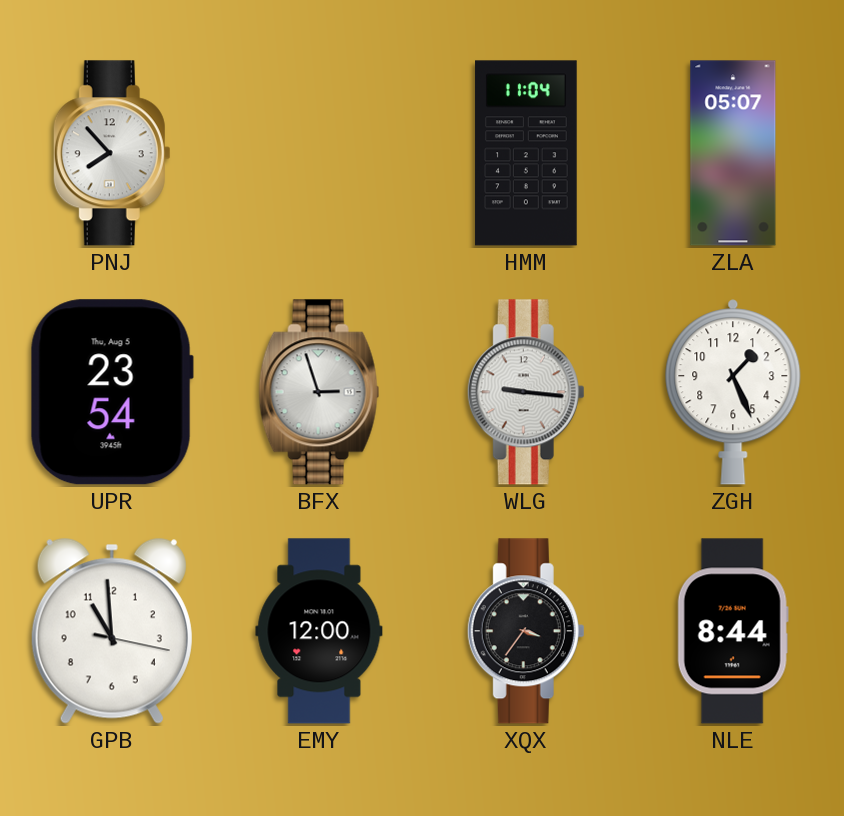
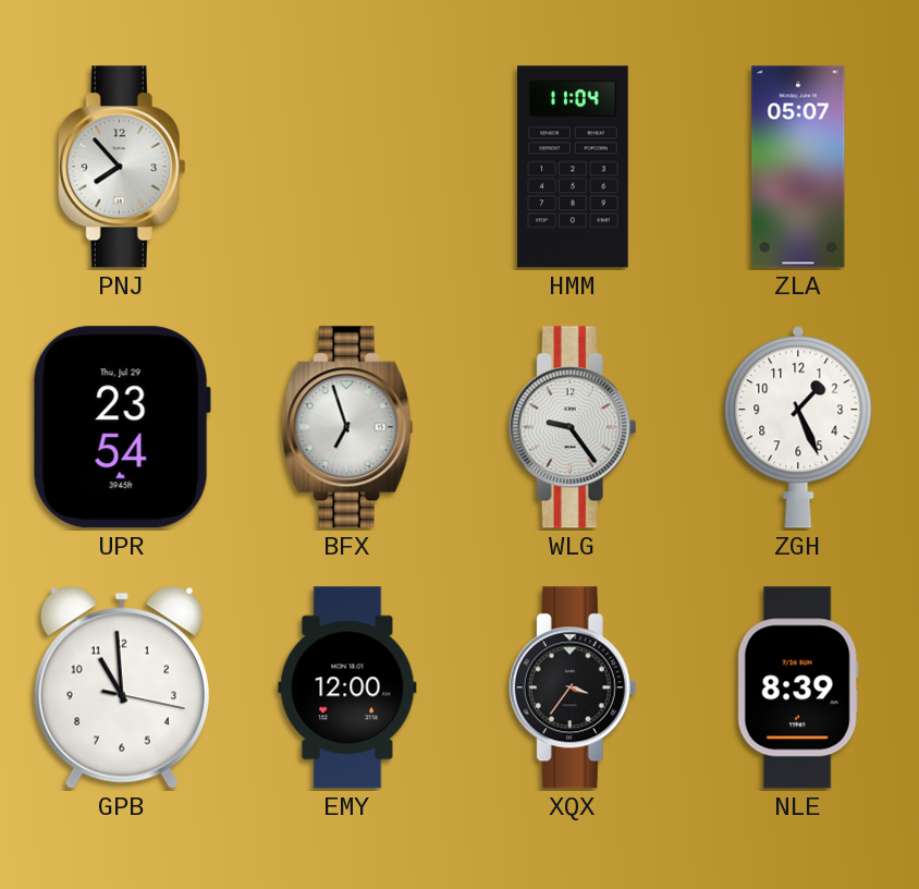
UPR date: Thu, Aug 5 -> Thu, Jul 29
BFX: 2:57 -> 6:57
WLG: 9:16 -> 9:24
NLE: 8:44 -> 8:39
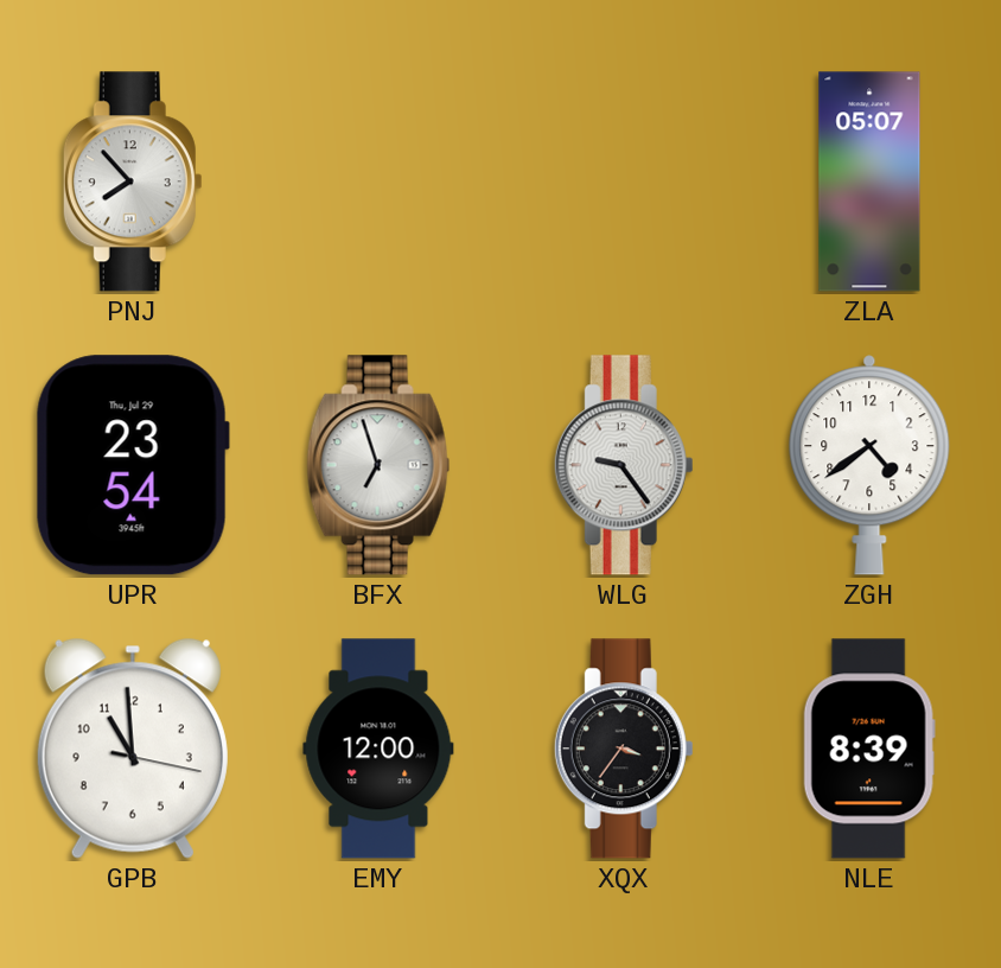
HMM: 11:04 -> none
ZGH: 1:26 -> 4:39
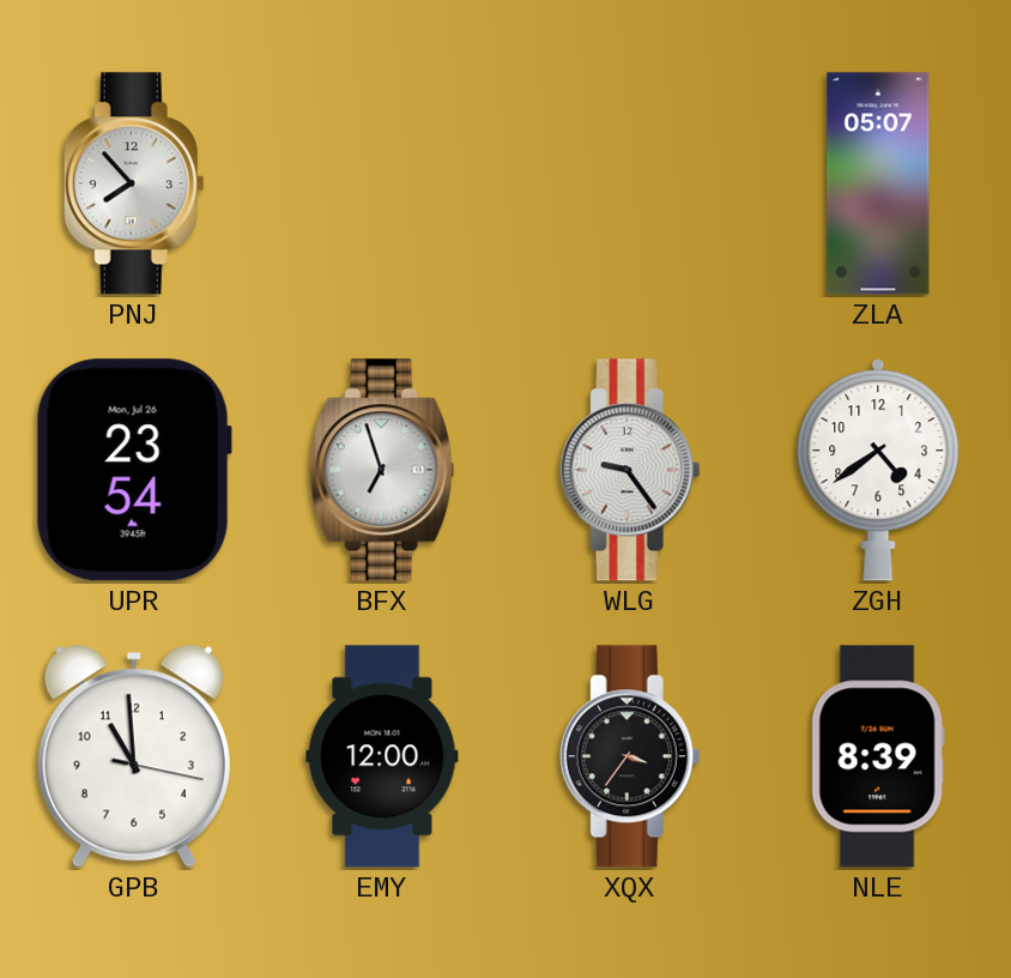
UPR date: Thu, Jul 29 -> Mon, Jul 26
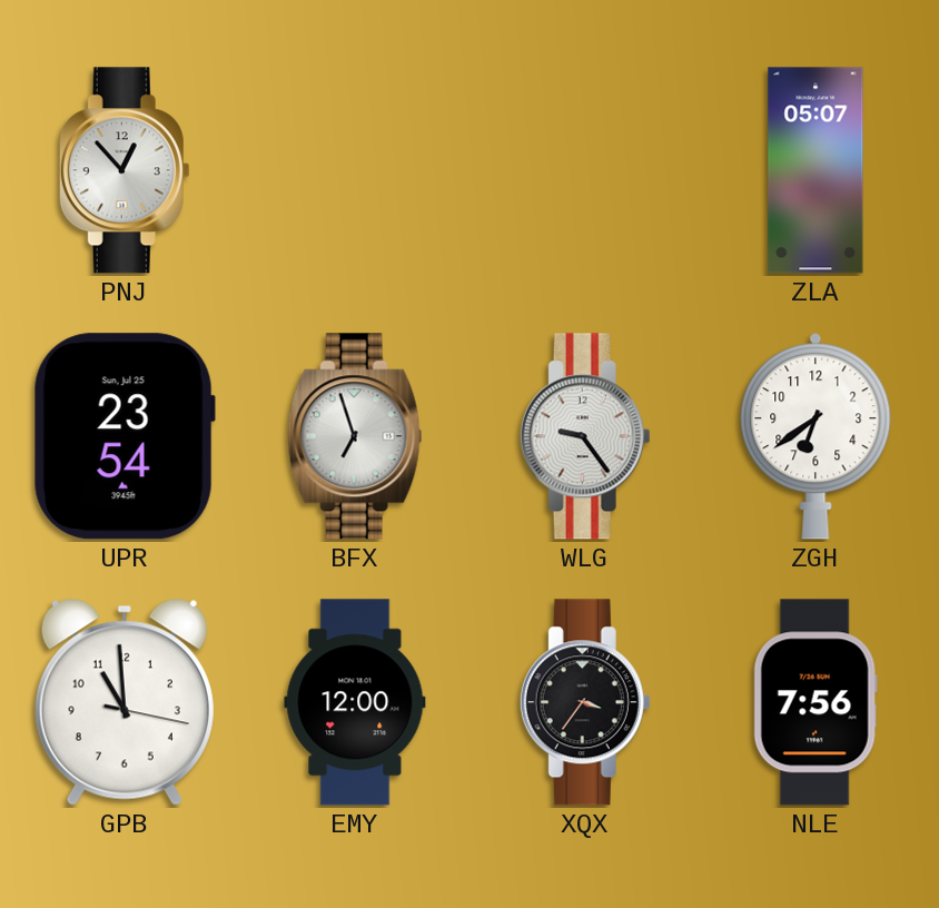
PNJ: 7:53 -> 12:53
UPR date: Mon, Jul 26 -> Sun, Jul 25
ZGH: 4:39 -> 6:39
NLE: 8:39 -> 7:56
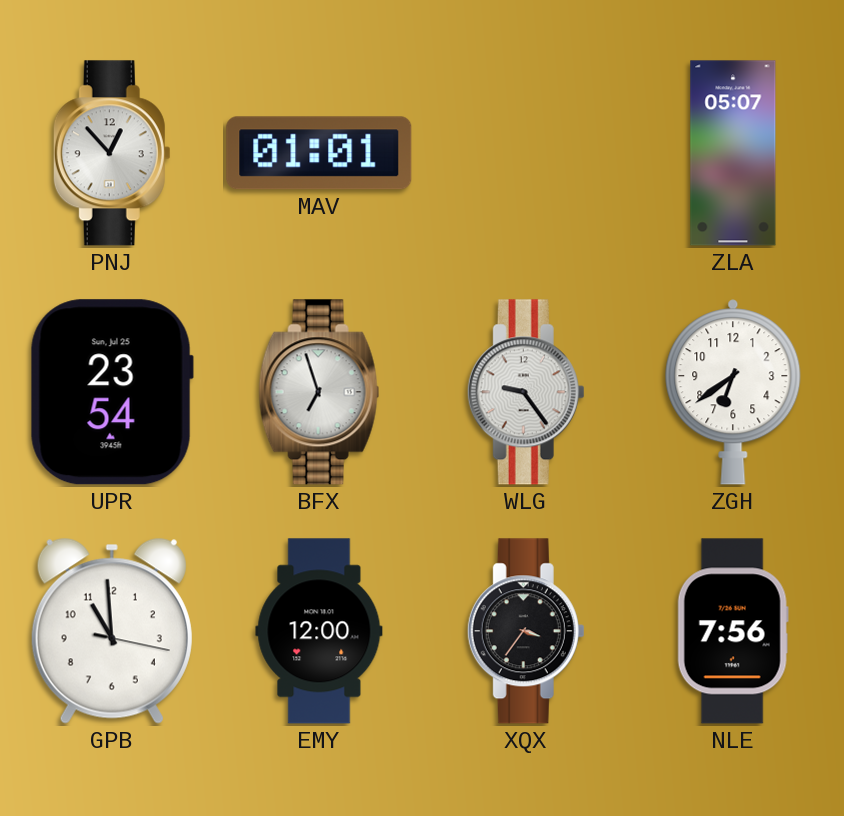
MAV: none -> 01:01
